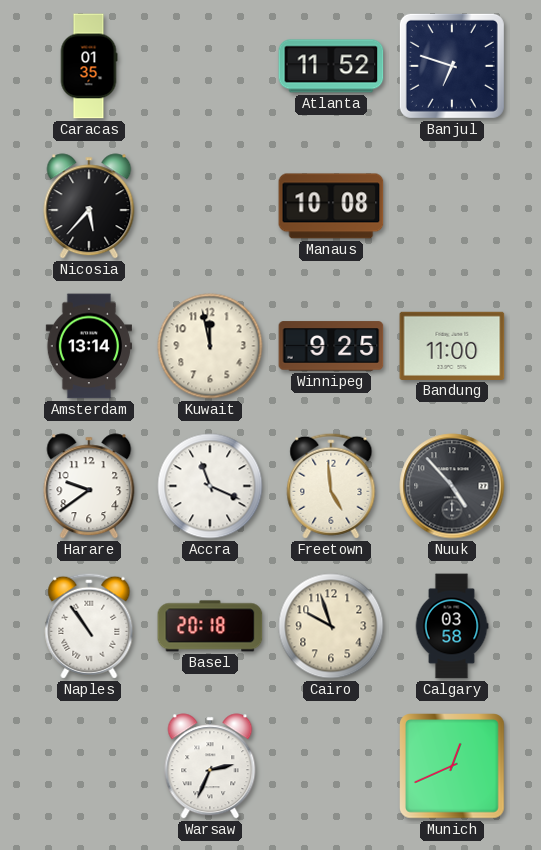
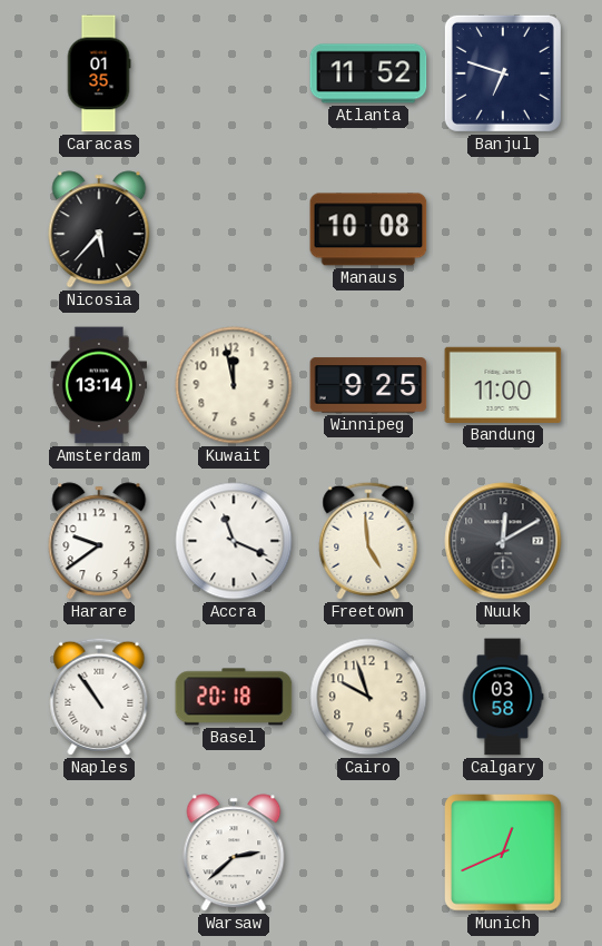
Nuuk: 4:53 -> 12:10
Warsaw: 2:34 -> 2:38
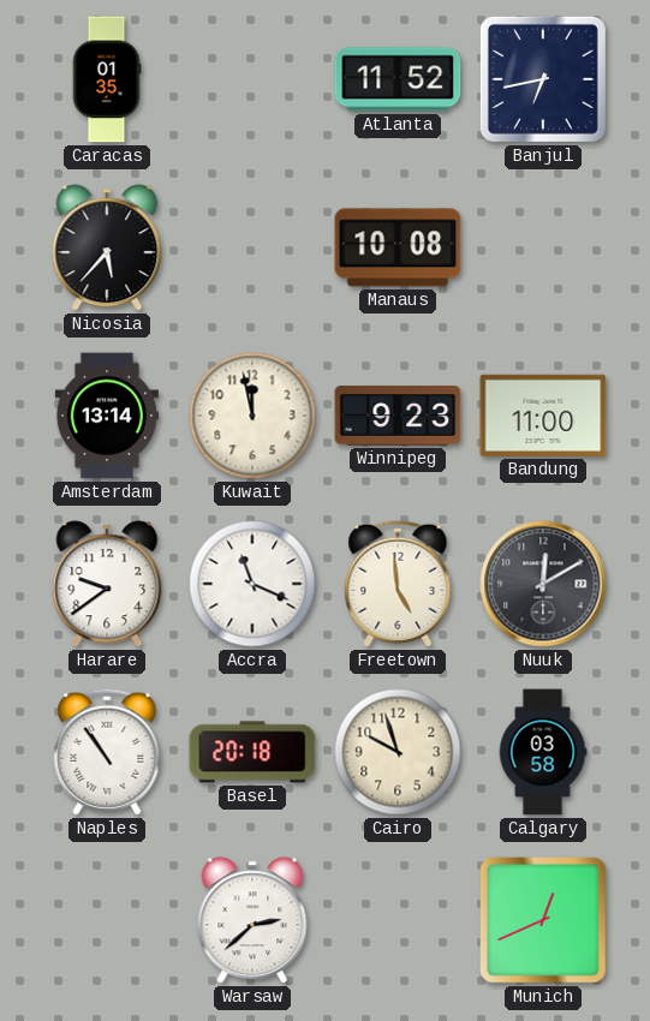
Banjul: 6:48 -> 6:43
Winnipeg: 9:25 -> 9:23
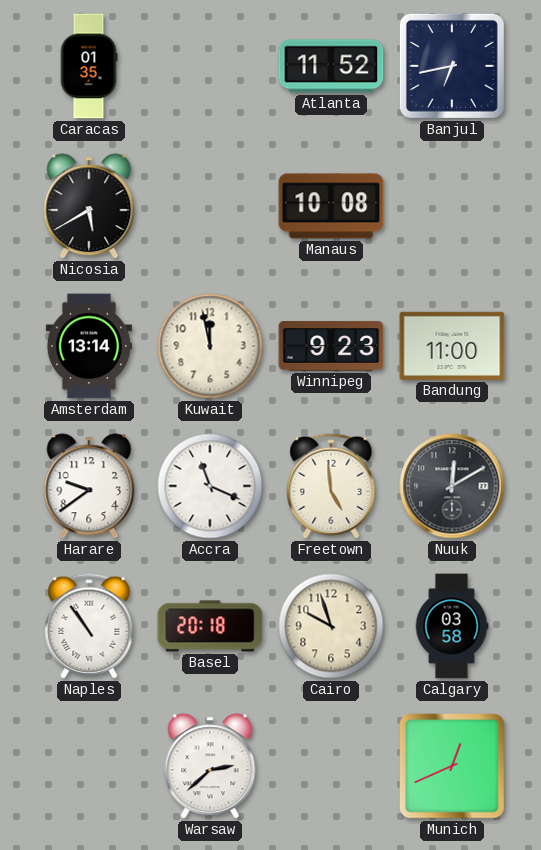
Nicosia: 5:37 -> 5:40
